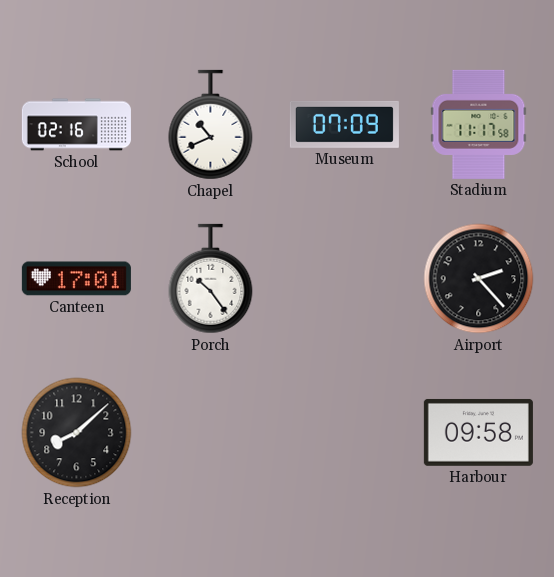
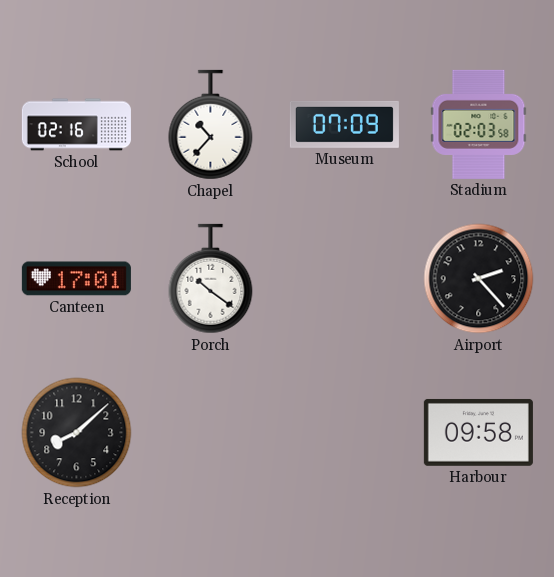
Chapel: 10:41 -> 10:37
Stadium: 11:17 -> 02:03
Porch: 10:24 -> 10:21
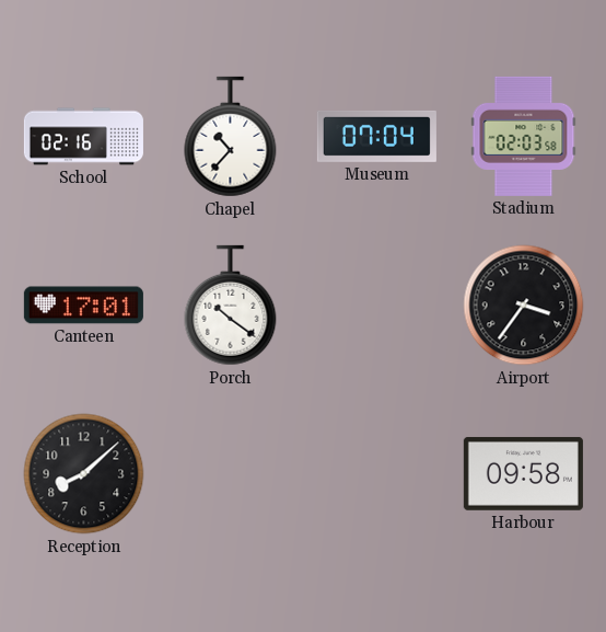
Museum: 07:09 -> 07:04
Airport: 2:23 -> 3:36
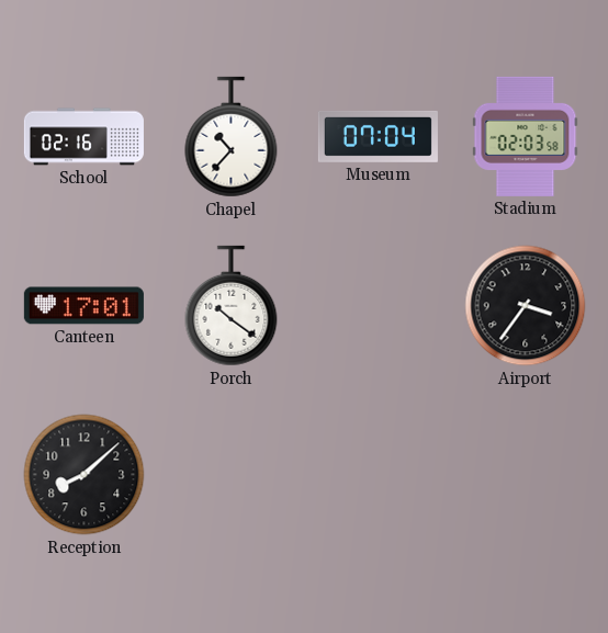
Harbour: 09:58 -> none
